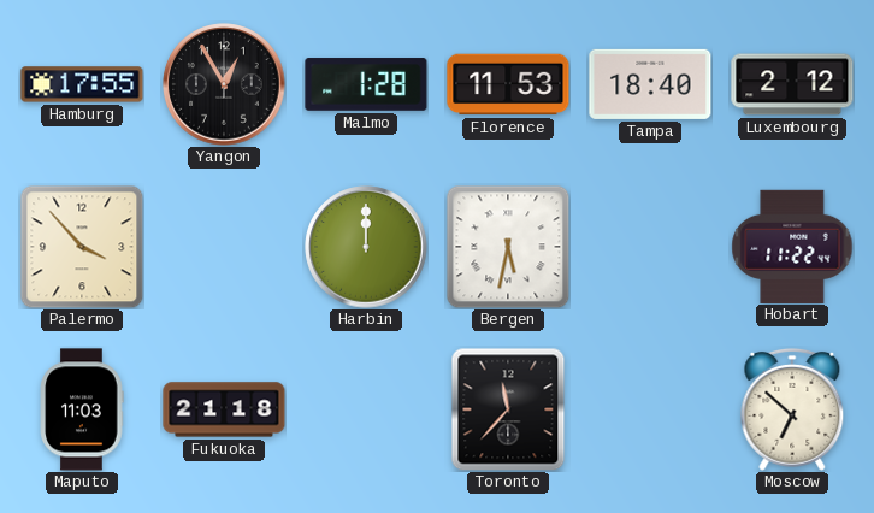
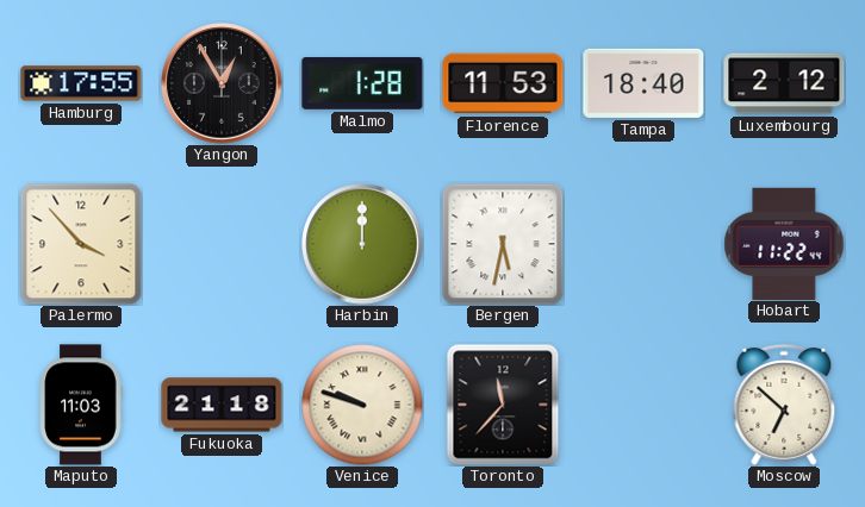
Venice: none -> 9:48
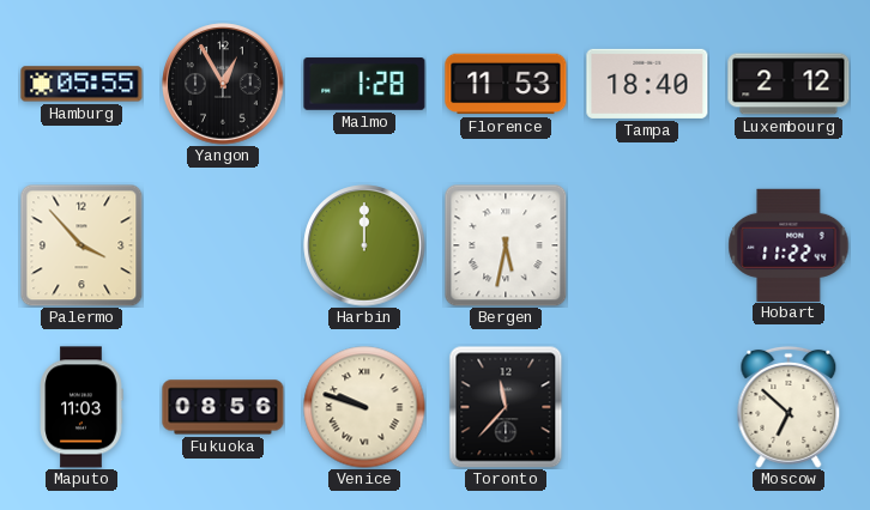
Hamburg: 17:55 -> 05:55
Fukuoka: 21:18 -> 08:56
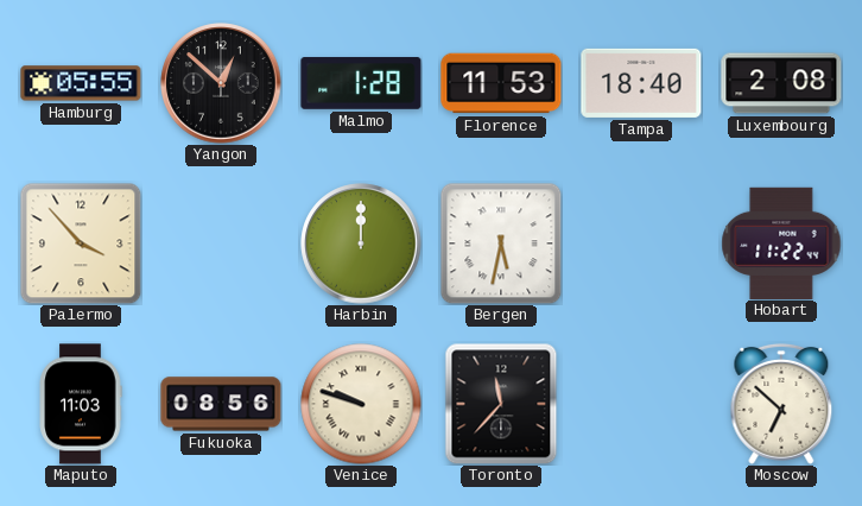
Yangon: 12:55 -> 12:52
Luxembourg: 2:12 -> 2:08
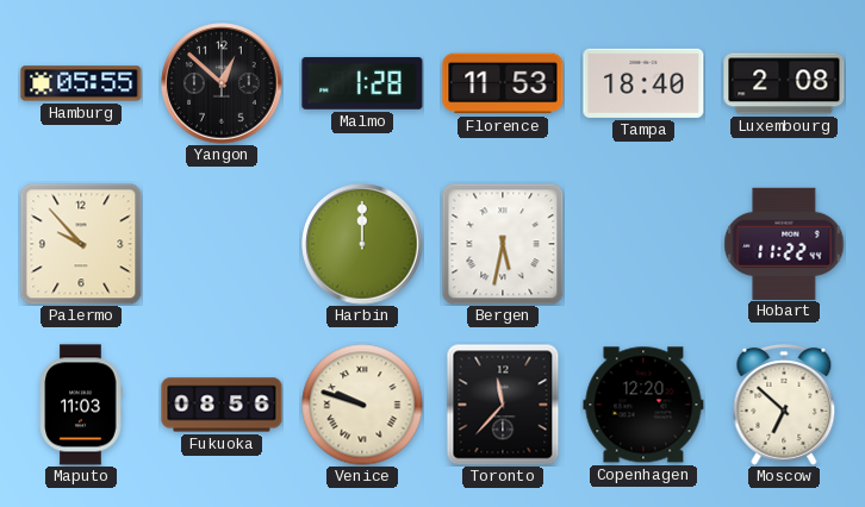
Palermo: 3:53 -> 9:53
Copenhagen: none -> 12:20
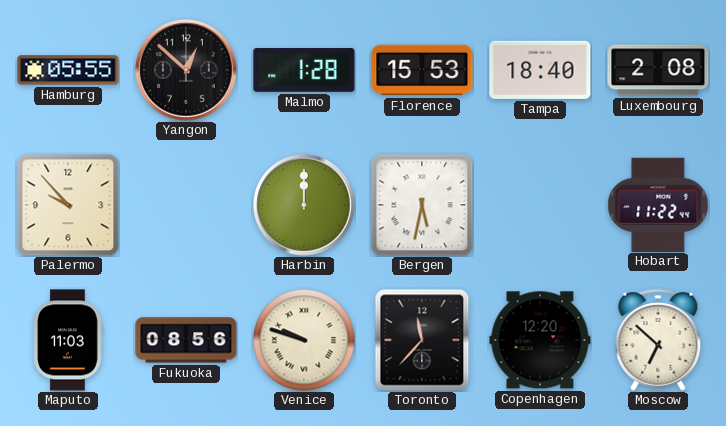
Florence: 11:53 -> 15:53
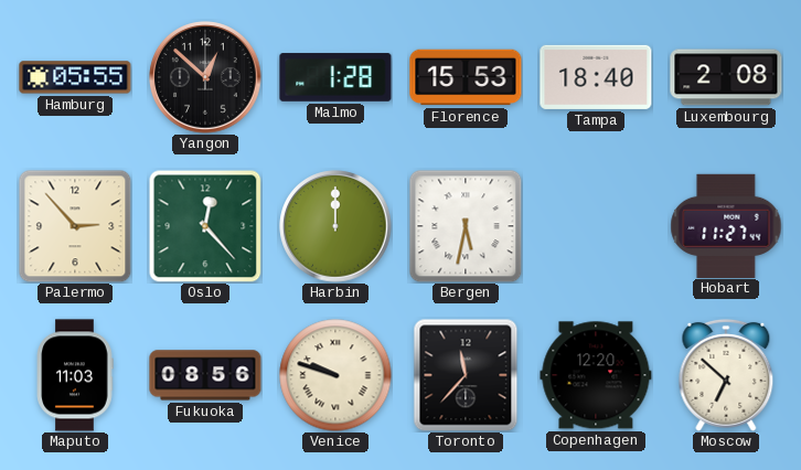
Palermo: 9:53 -> 2:53
Oslo: none -> 12:23
Hobart: 11:22 -> 11:27
